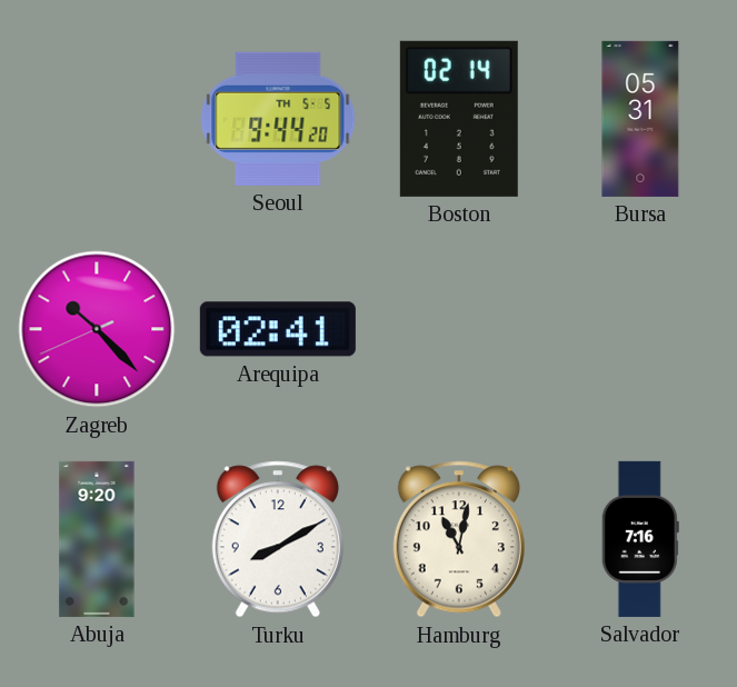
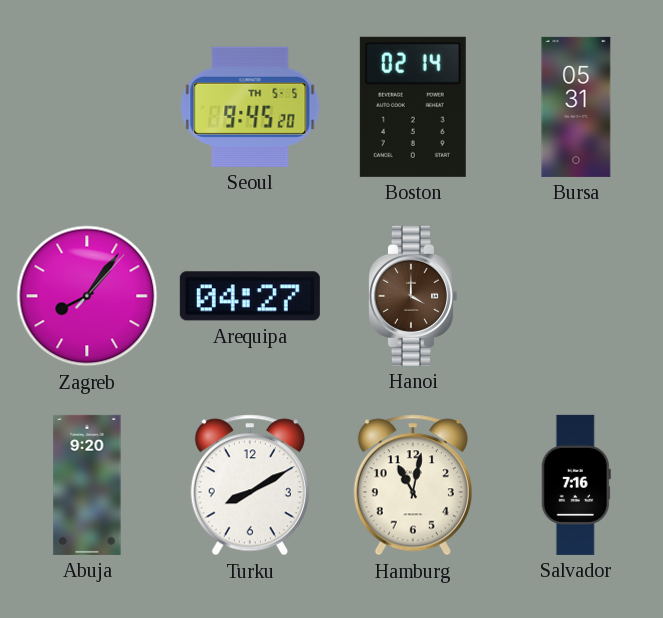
Seoul: 9:44 -> 9:45
Zagreb: 10:22 -> 8:06
Arequipa: 02:41 -> 04:27
Hanoi: none -> 4:00
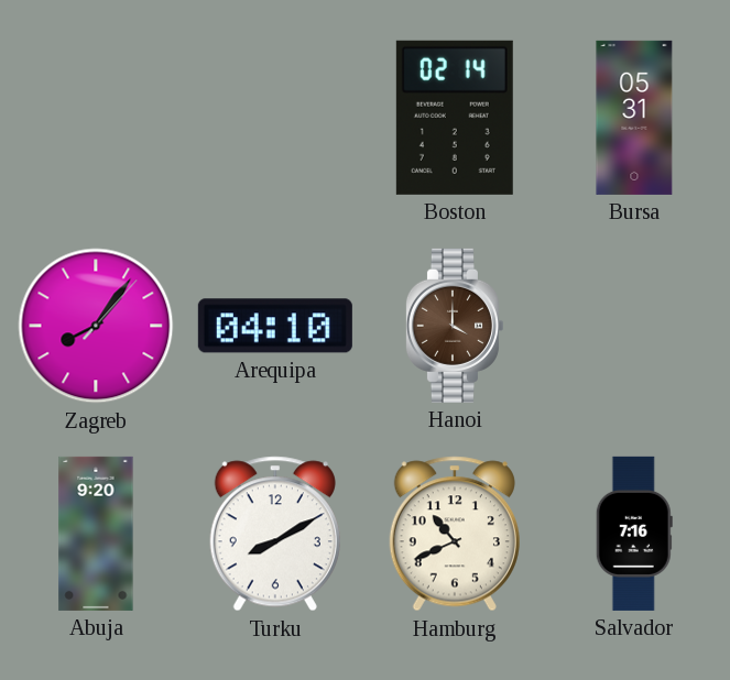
Seoul: 9:45 -> none
Arequipa: 04:27 -> 04:10
Hamburg: 11:02 -> 10:41
